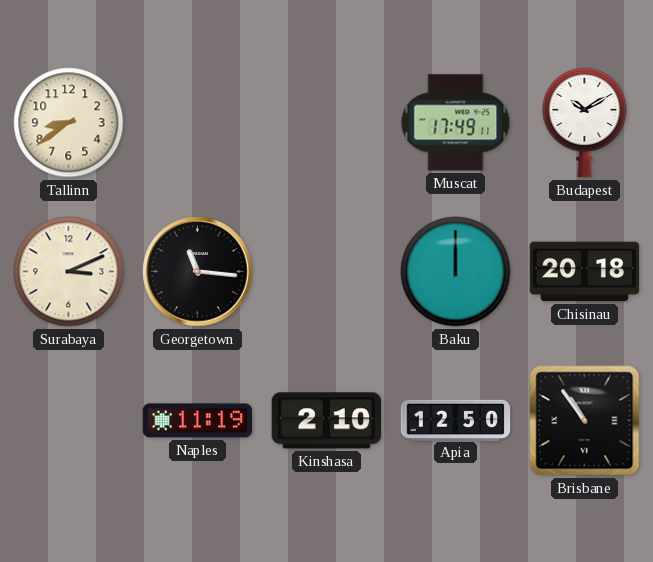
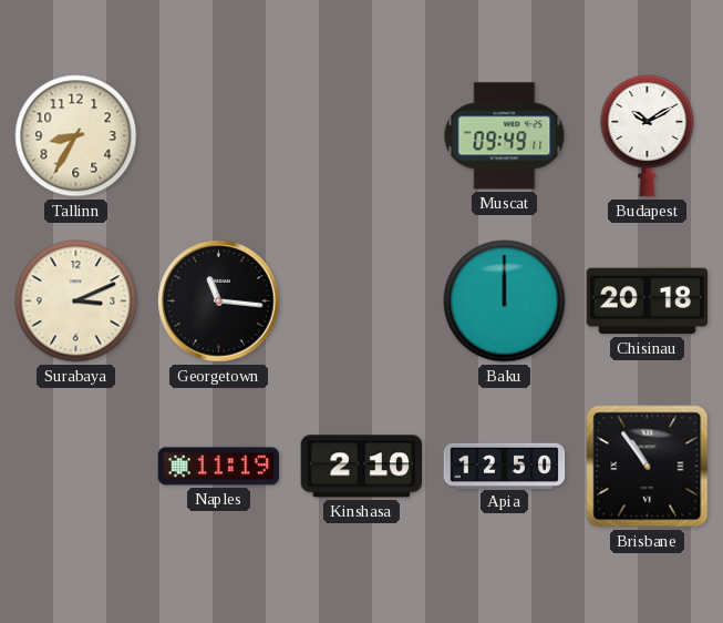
Tallinn: 8:39 -> 8:35
Muscat: 17:49 -> 09:49
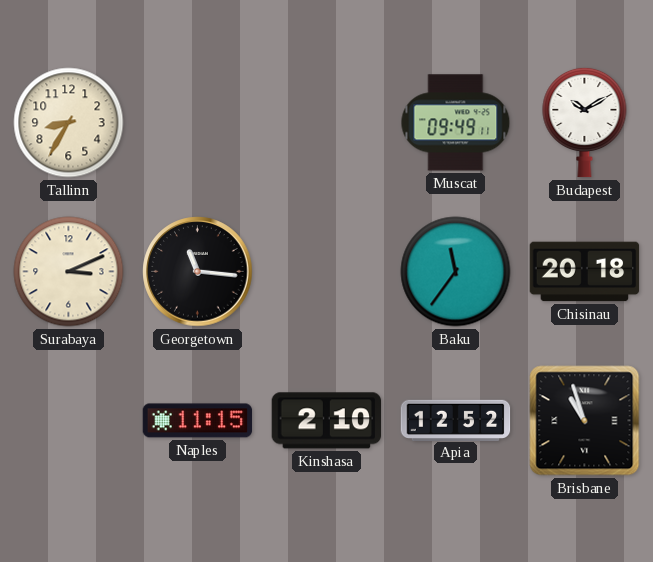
Baku: 12:00 -> 11:36
Naples: 11:19 -> 11:15
Apia: 12:50 -> 12:52
Brisbane: 10:54 -> 10:57
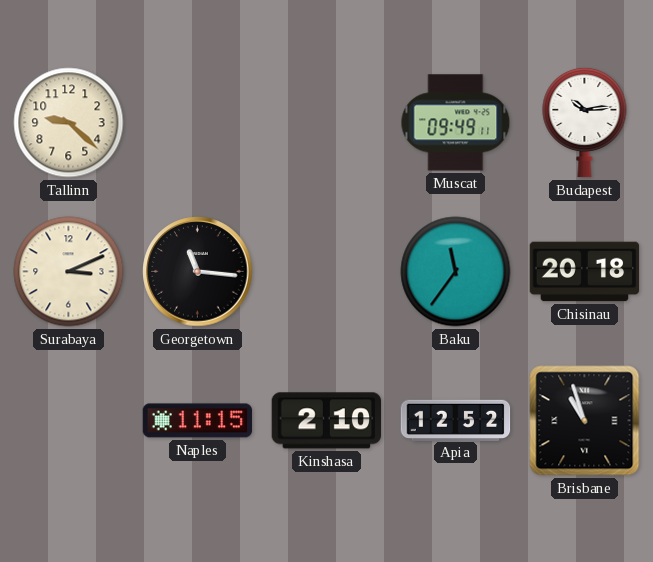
Tallinn: 8:35 -> 9:22
Budapest: 10:10 -> 10:14
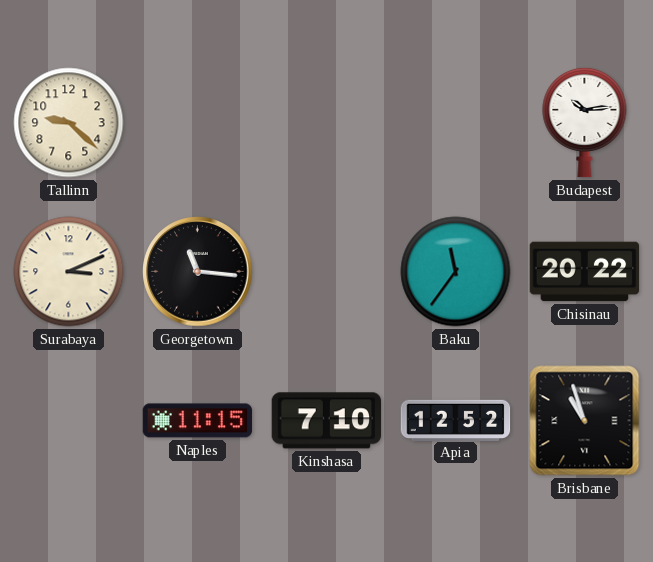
Muscat: 09:49 -> none
Chisinau: 20:18 -> 20:22
Kinshasa: 2:10 -> 7:10
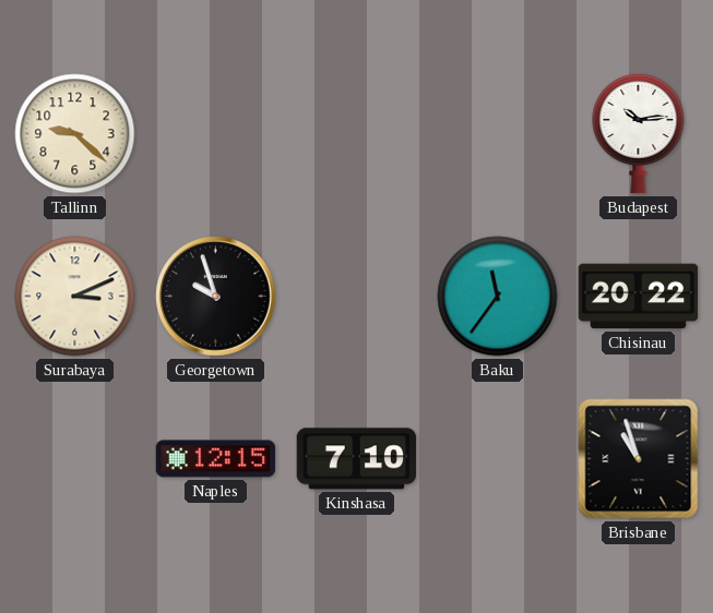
Georgetown: 11:16 -> 9:57
Naples: 11:15 -> 12:15
Apia: 12:52 -> none
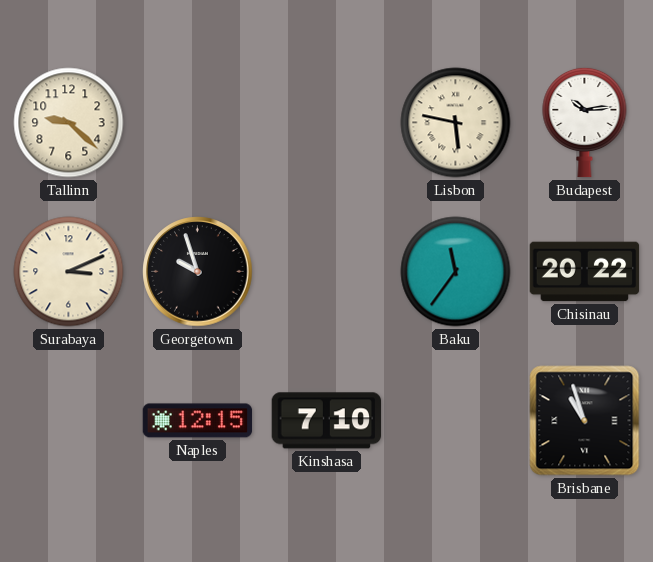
Lisbon: none -> 5:47
